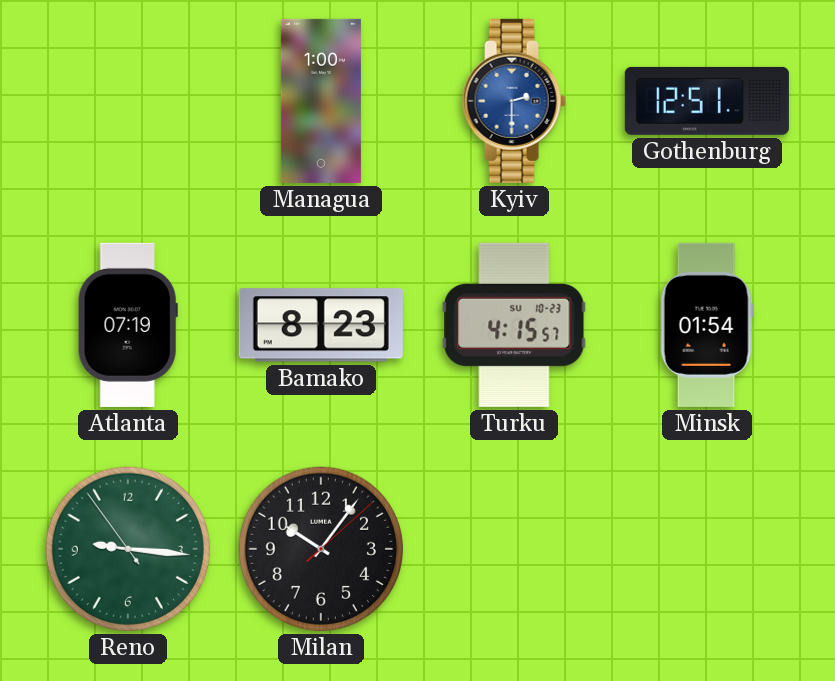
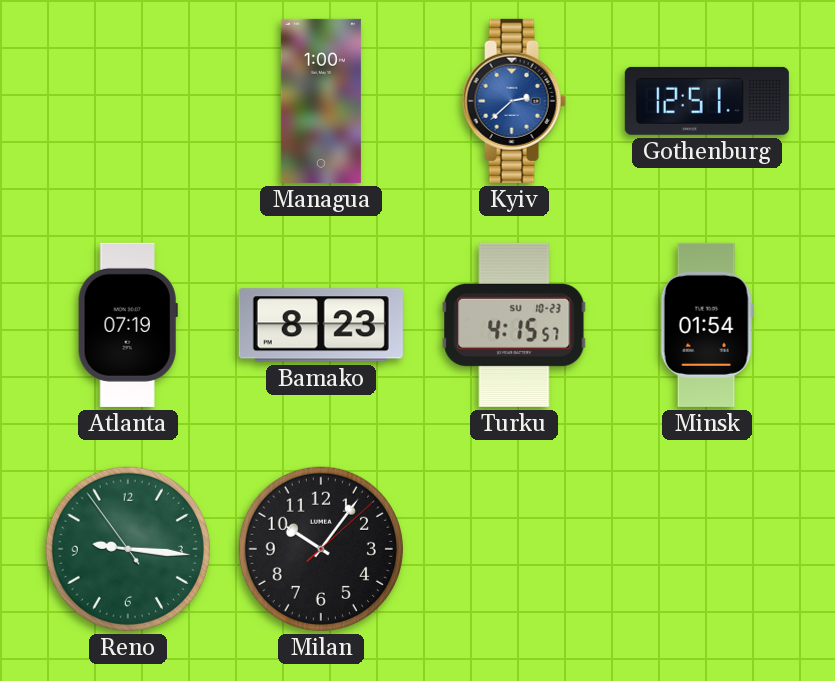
Kyiv: 2:30 -> 2:38
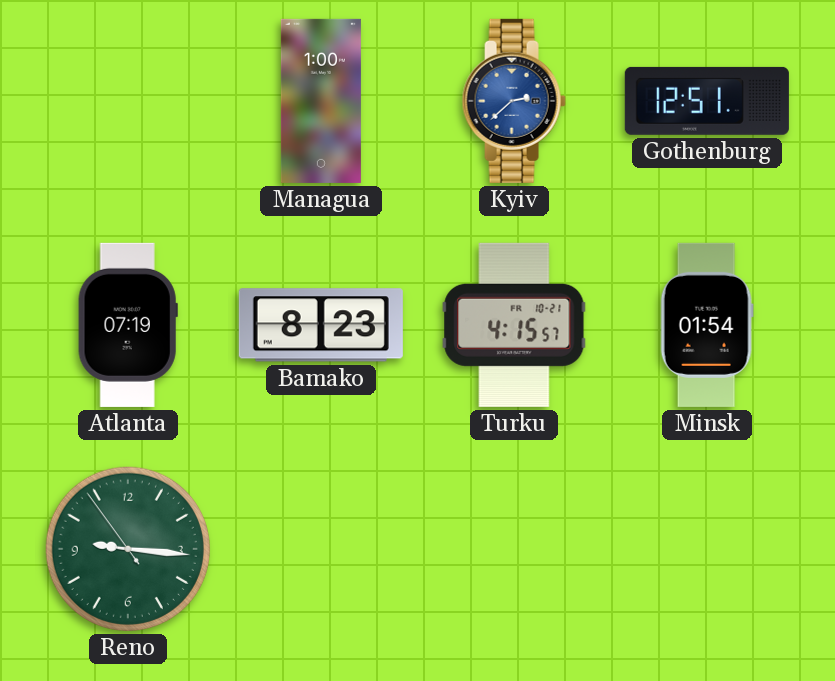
Turku date: SU 10-23 -> FR 10-21
Milan: 10:06 -> none
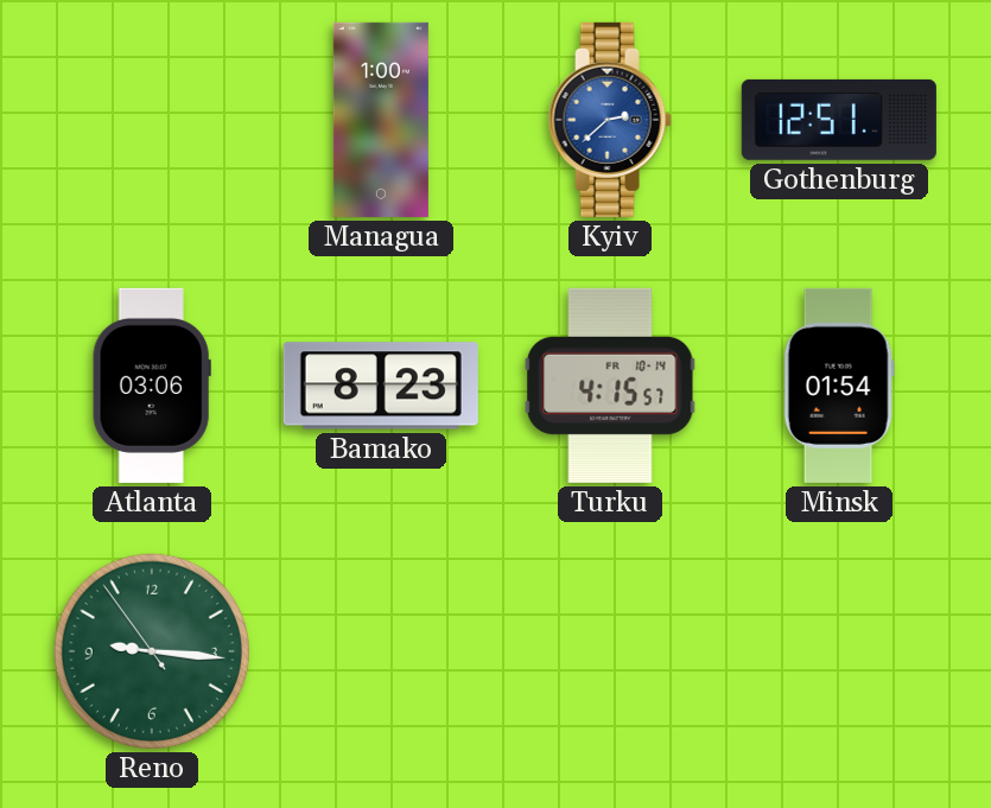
Atlanta: 07:19 -> 03:06
Turku date: FR 10-21 -> FR 10-14
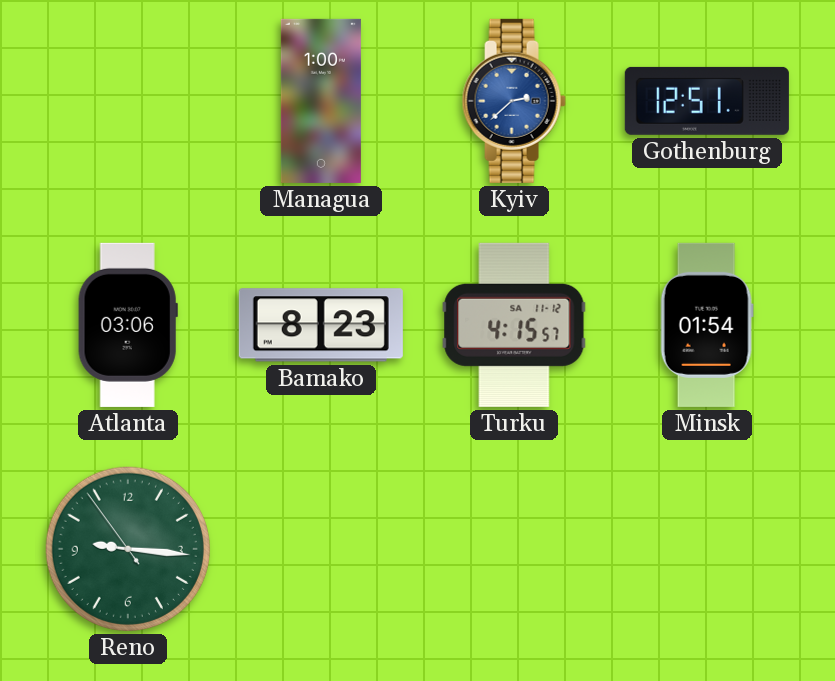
Turku date: FR 10-14 -> SA 11-12
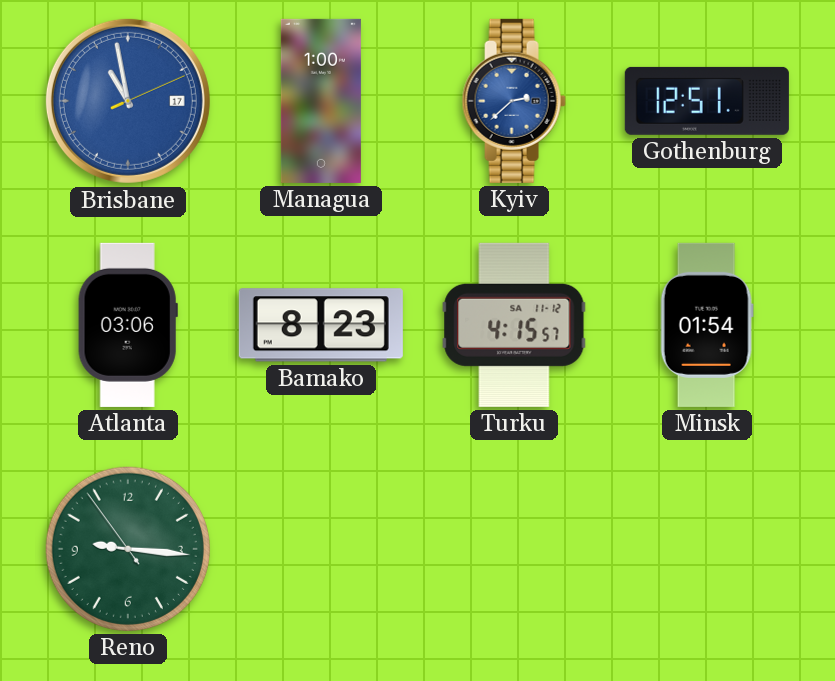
Brisbane: none -> 10:58
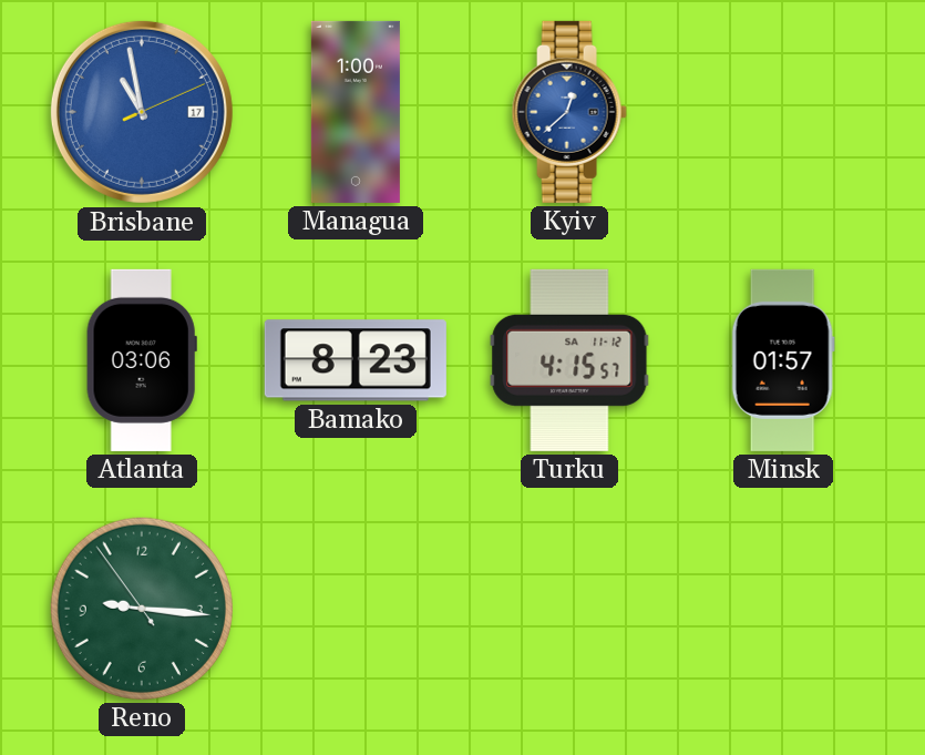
Kyiv: 2:38 -> 12:38
Gothenburg: 12:51 -> none
Minsk: 01:54 -> 01:57
